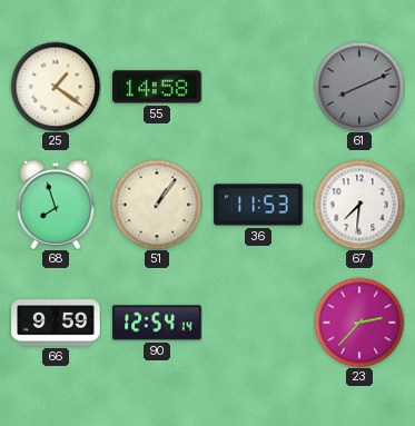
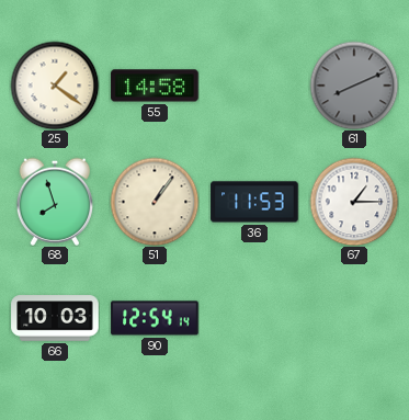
67: 7:31 -> 1:15
66: 9:59 -> 10:03
23: 2:37 -> none
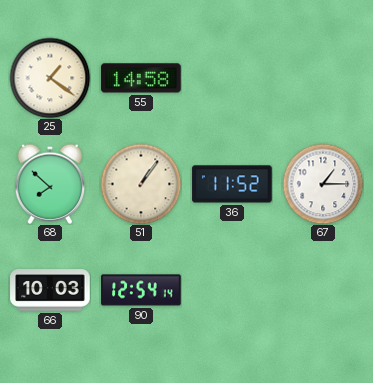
61: 8:11 -> none
68: 7:57 -> 7:52
36: 11:53 -> 11:52
